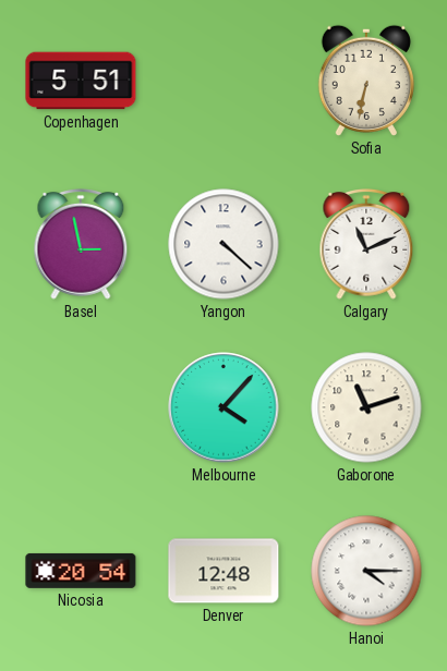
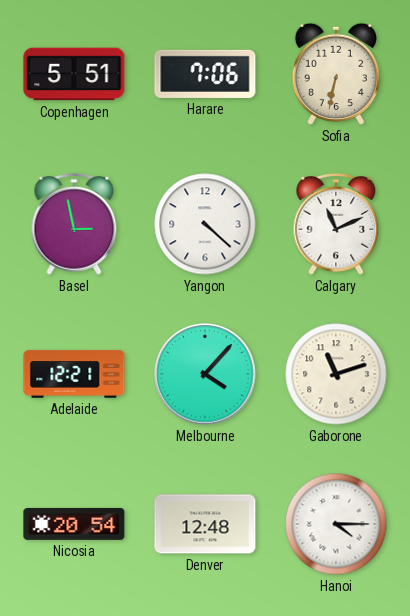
Harare: none -> 7:06
Adelaide: none -> 12:21
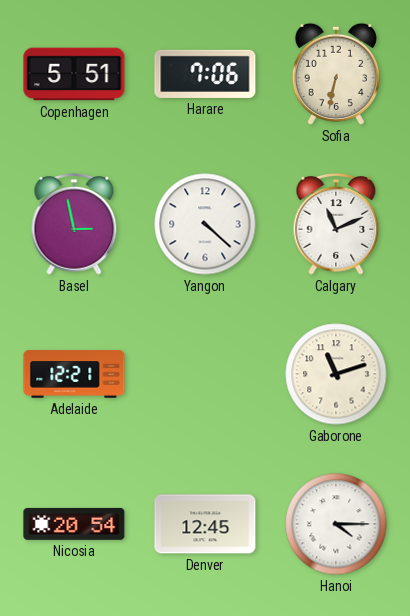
Melbourne: 4:07 -> none
Denver: 12:48 -> 12:45
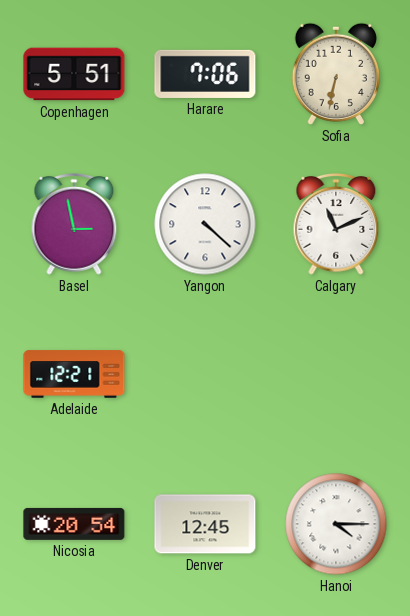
Gaborone: 11:12 -> none
